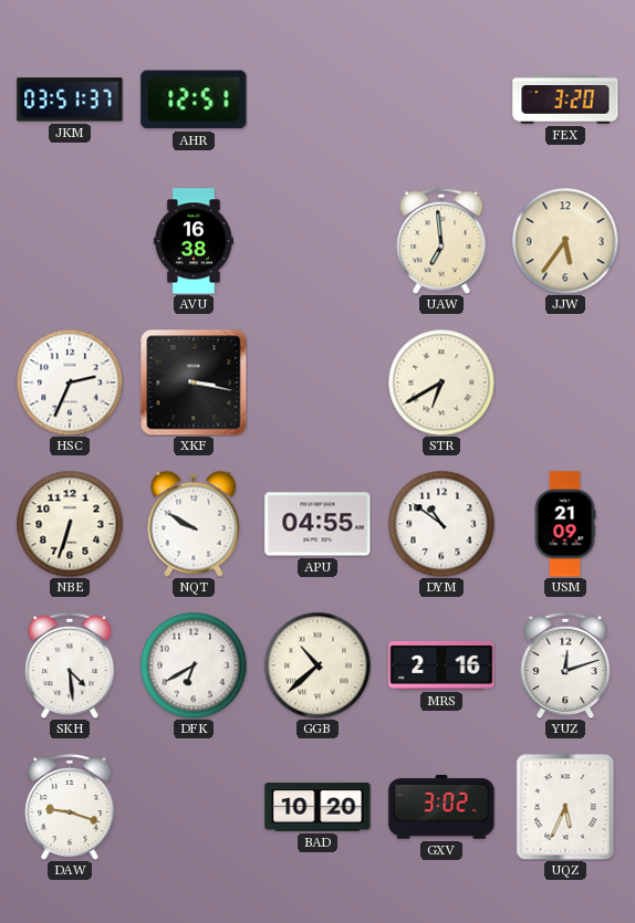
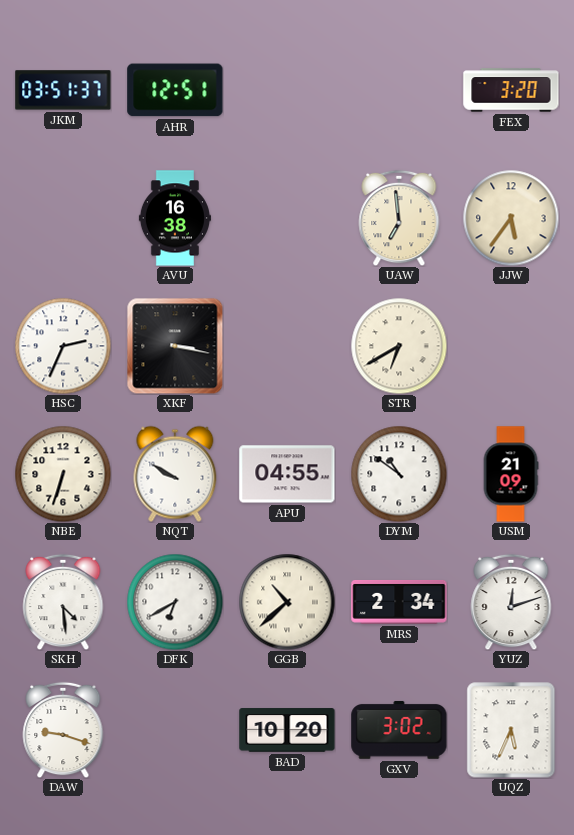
MRS: 2:16 -> 2:34
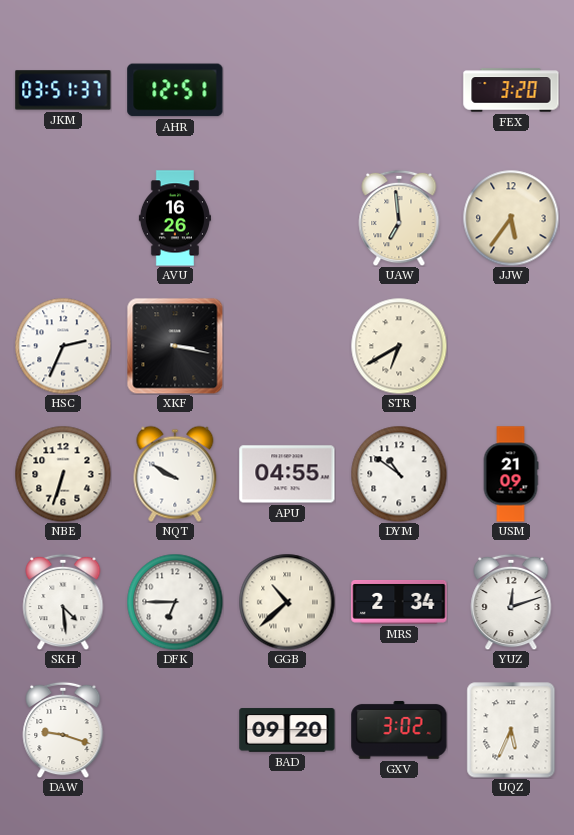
AVU: 16:38 -> 16:26
DFK: 6:40 -> 6:45
BAD: 10:20 -> 09:20
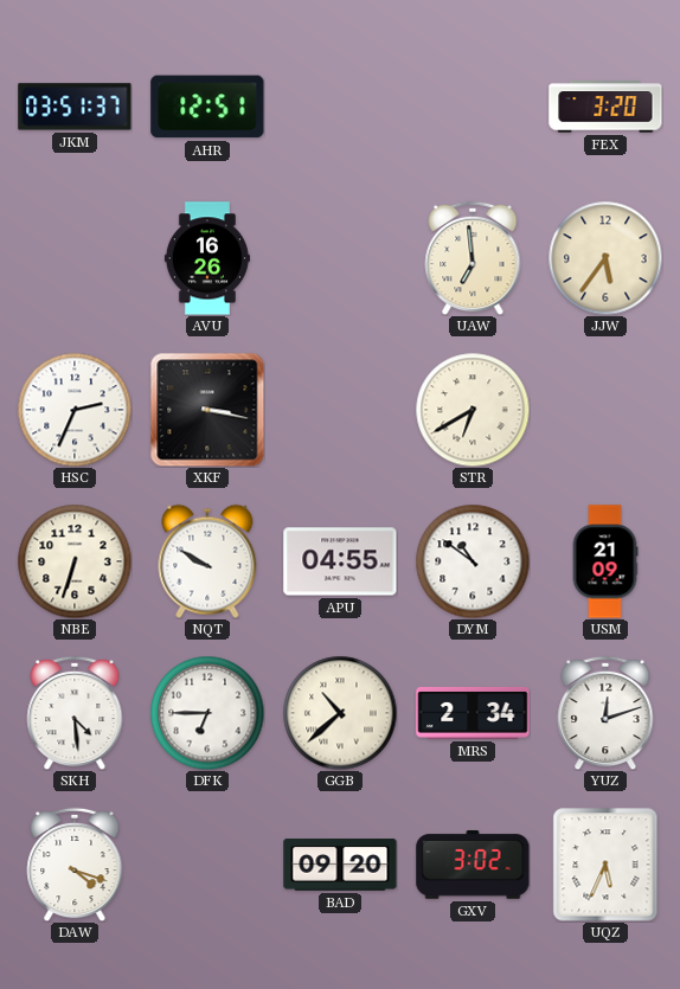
DAW: 9:18 -> 4:18
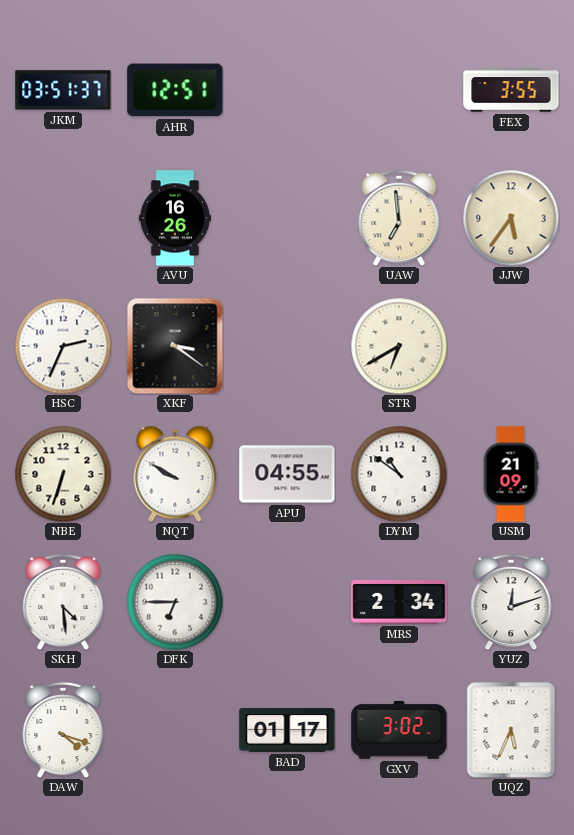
FEX: 3:20 -> 3:55
XKF: 3:17 -> 3:21
GGB: 10:38 -> none
BAD: 09:20 -> 01:17
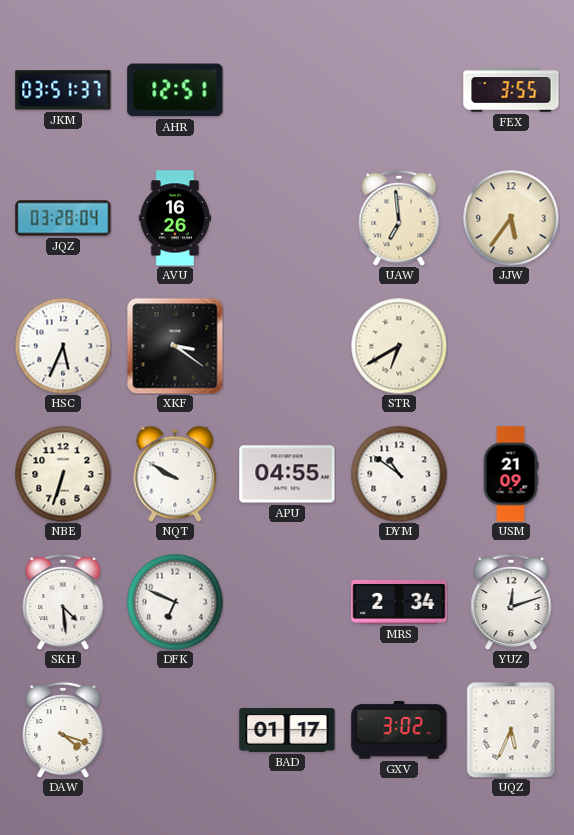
JQZ: none -> 03:28
HSC: 2:34 -> 5:34
DFK: 6:45 -> 6:49
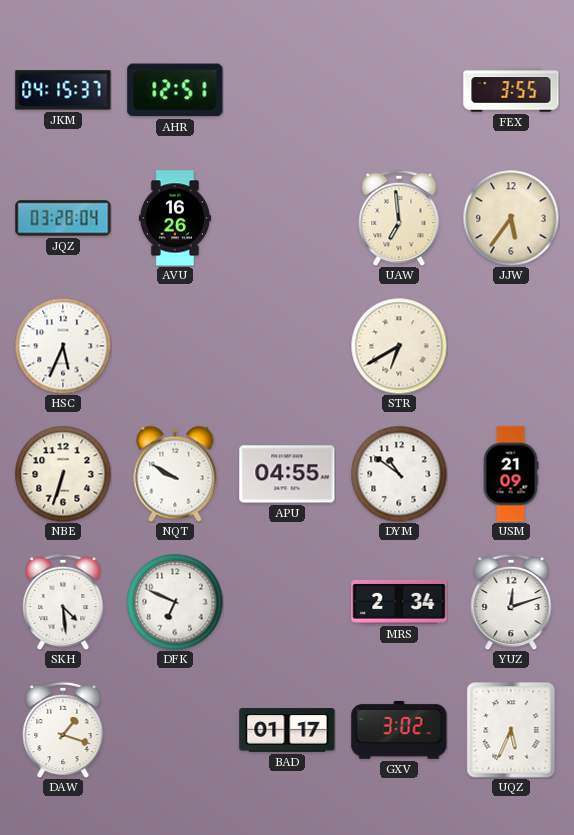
JKM: 03:51 -> 04:15
XKF: 3:21 -> none
DAW: 4:18 -> 1:18
